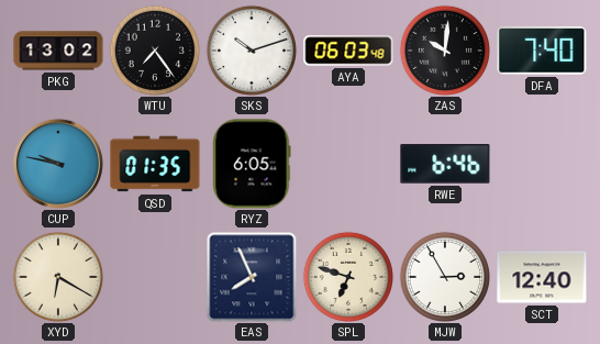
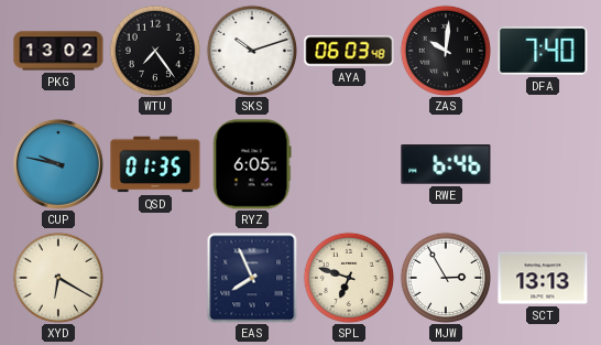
SCT: 12:40 -> 13:13
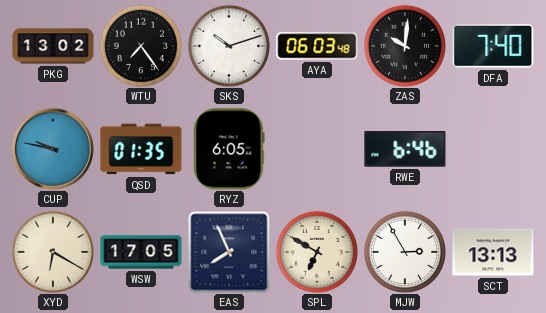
WSW: none -> 17:05
SPL: 6:48 -> 6:50
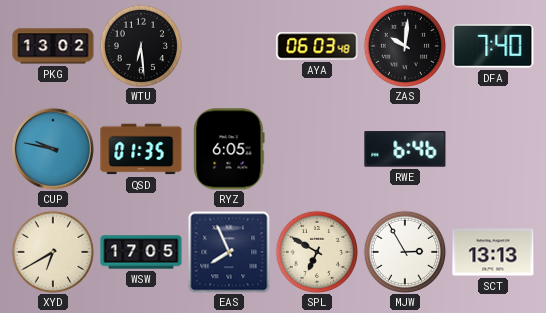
WTU: 7:24 -> 6:29
SKS: 10:12 -> none
XYD: 6:20 -> 6:40
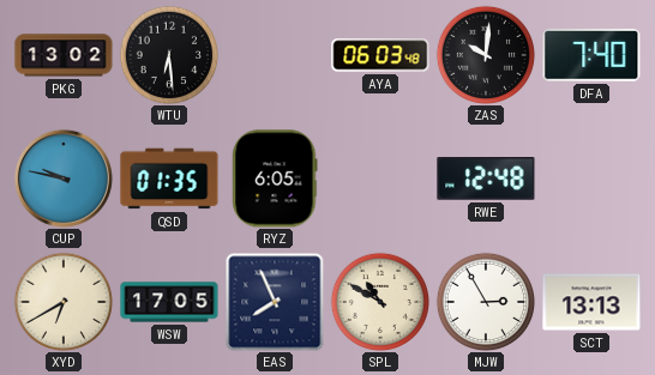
RWE: 6:46 -> 12:48
SPL: 6:50 -> 10:50
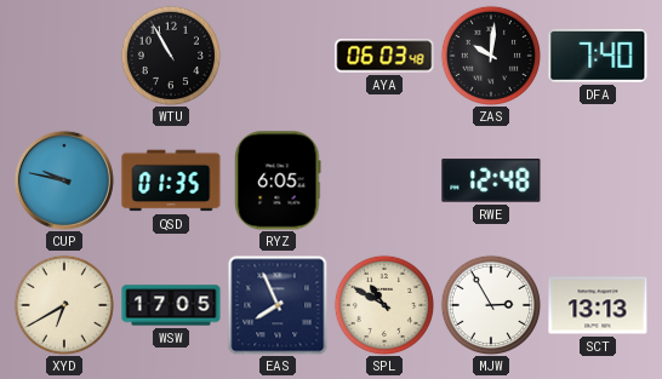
PKG: 13:02 -> none
WTU: 6:29 -> 10:55
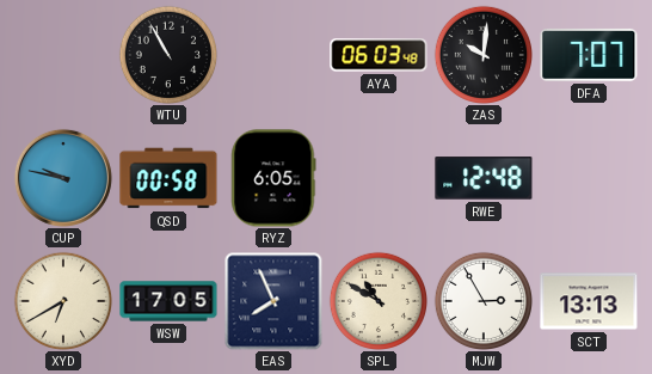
DFA: 7:40 -> 7:07
QSD: 01:35 -> 00:58
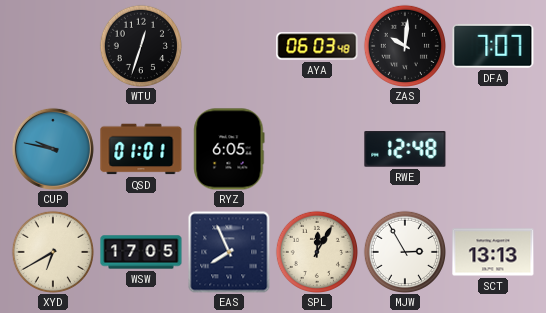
WTU: 10:55 -> 12:33
QSD: 00:58 -> 01:01
SPL: 10:50 -> 12:05
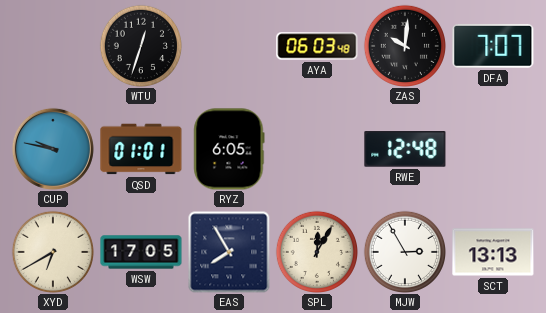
EAS: 7:56 -> 7:55
